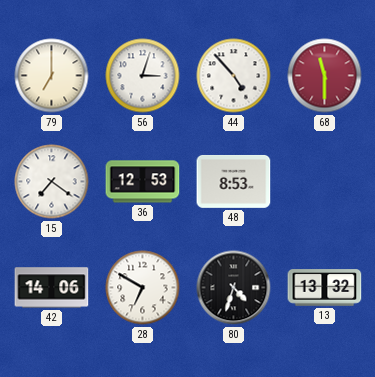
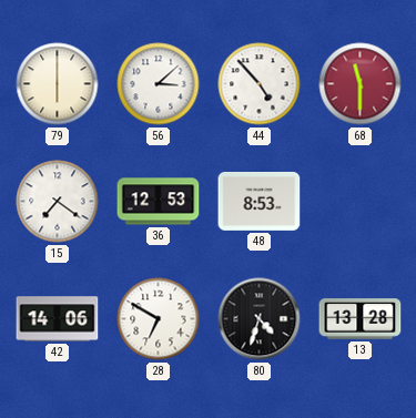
79: 7:00 -> 6:00
56: 3:03 -> 3:08
13: 13:32 -> 13:28
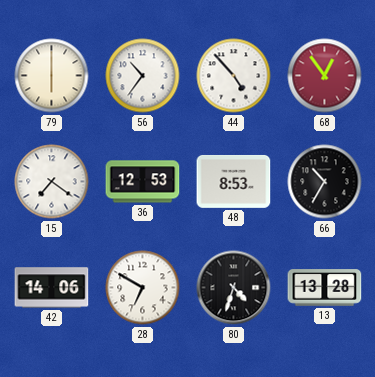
56: 3:08 -> 10:36
68: 11:30 -> 12:54
66: none -> 10:35
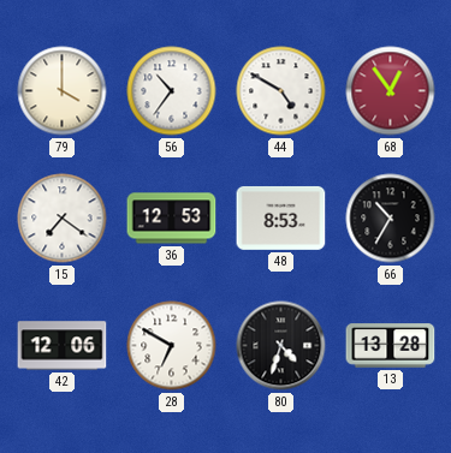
79: 6:00 -> 4:00
44: 4:53 -> 4:50
42: 14:06 -> 12:06
